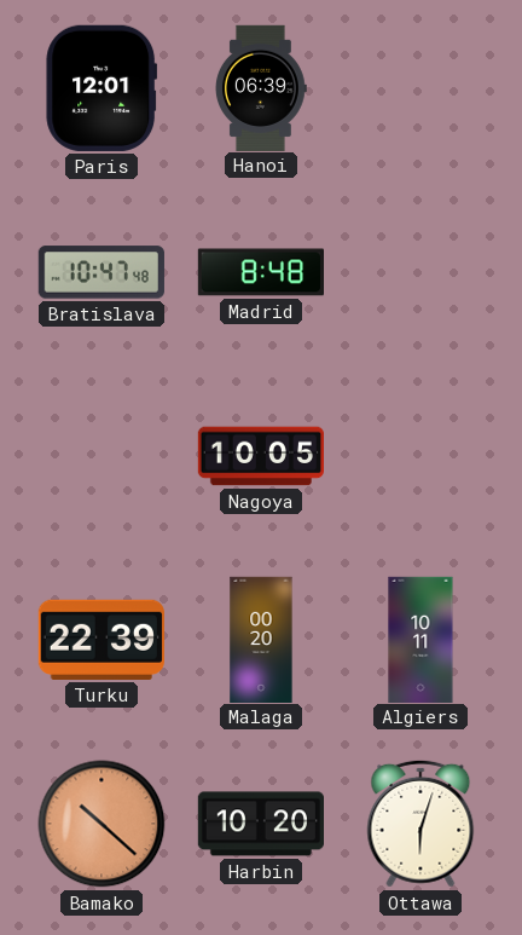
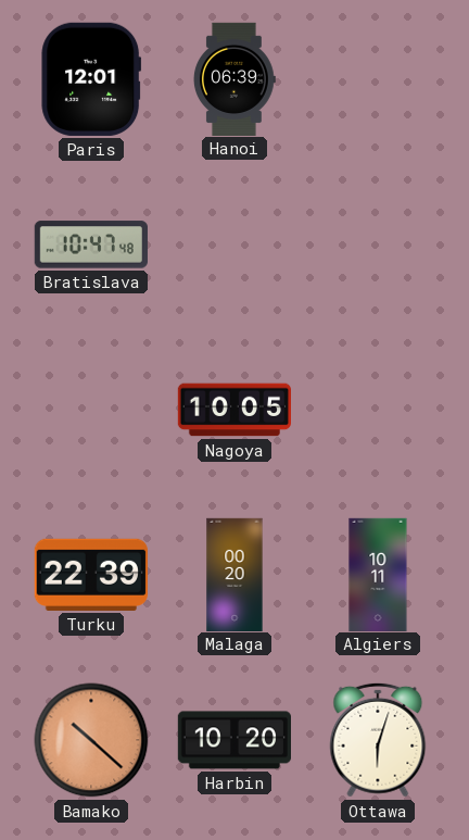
Madrid: 8:48 -> none
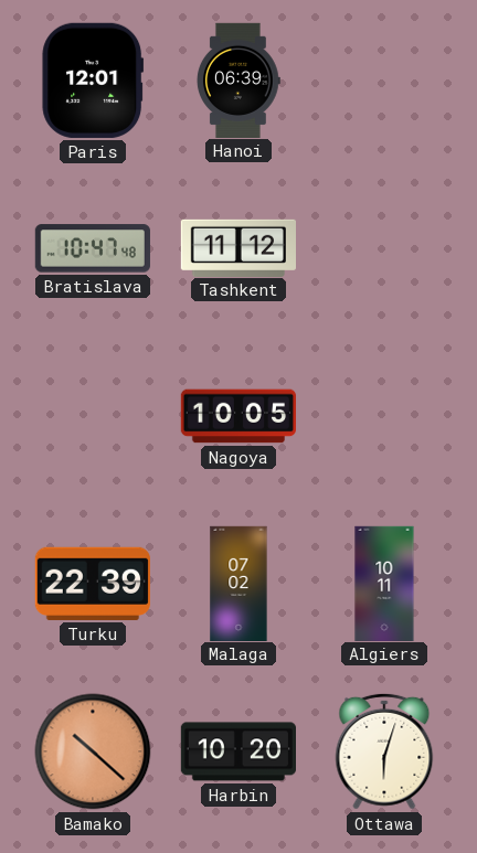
Tashkent: none -> 11:12
Malaga: 00:20 -> 07:02
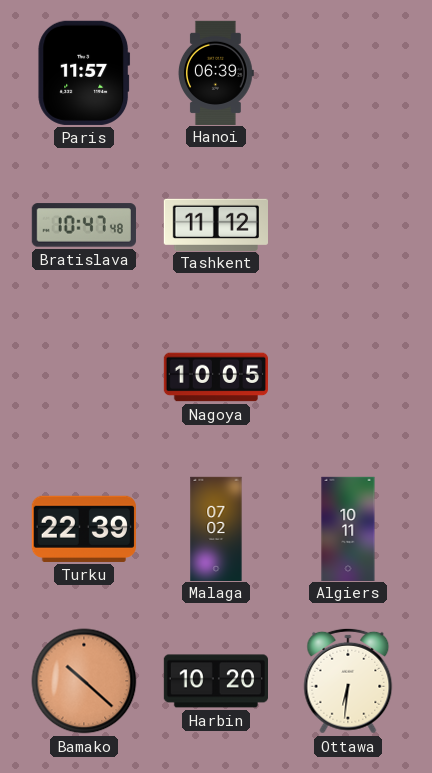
Paris: 12:01 -> 11:57
Ottawa: 6:03 -> 6:31
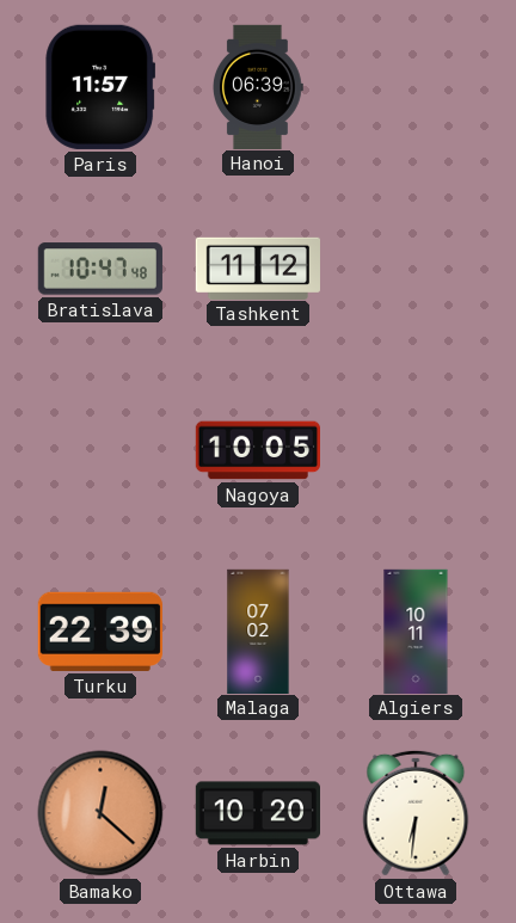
Bamako: 10:22 -> 12:22
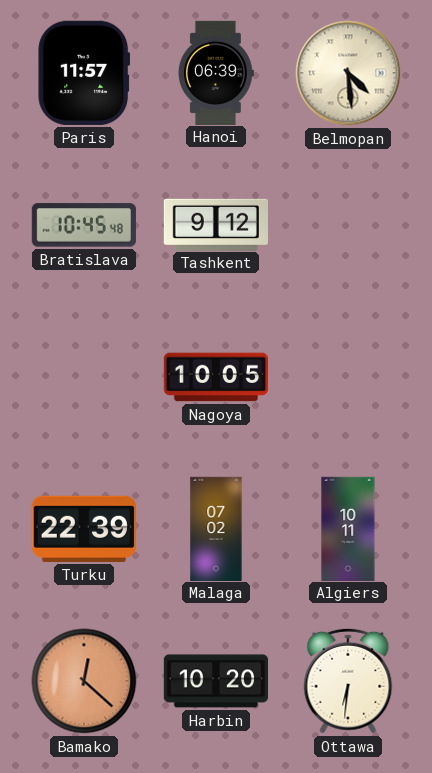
Belmopan: none -> 4:29
Bratislava: 10:47 -> 10:45
Tashkent: 11:12 -> 9:12
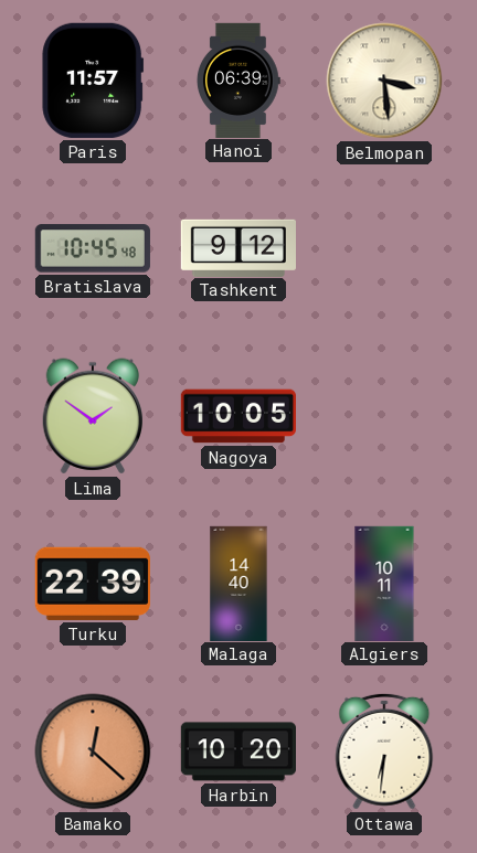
Belmopan: 4:29 -> 3:29
Lima: none -> 1:51
Malaga: 07:02 -> 14:40
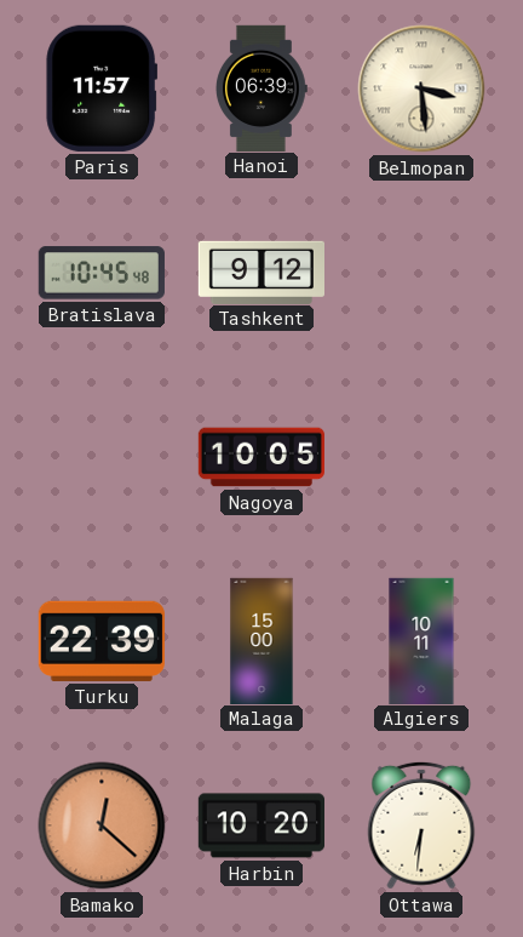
Lima: 1:51 -> none
Malaga: 14:40 -> 15:00
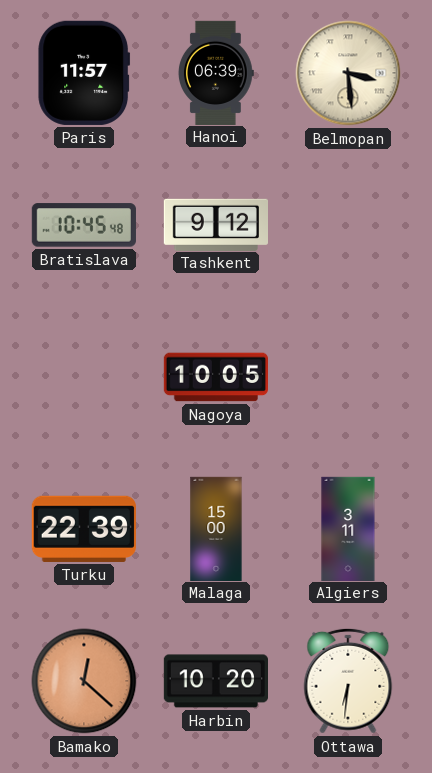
Algiers: 10:11 -> 3:11
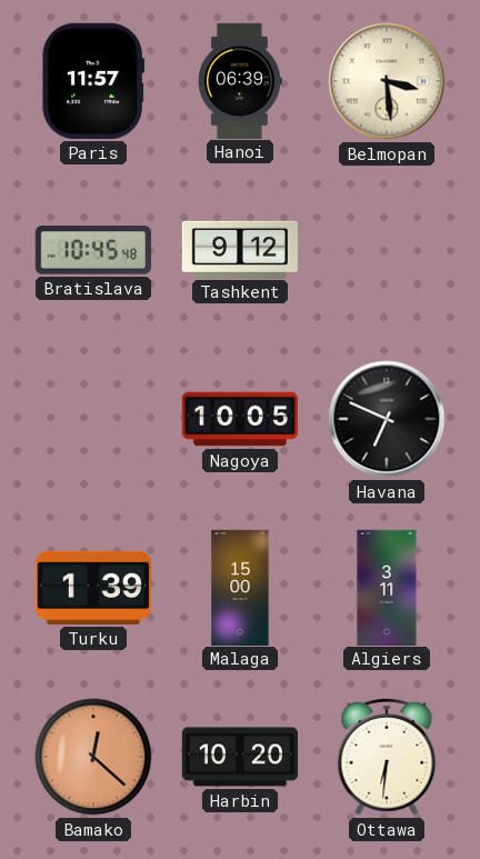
Havana: none -> 6:49
Turku: 22:39 -> 1:39
